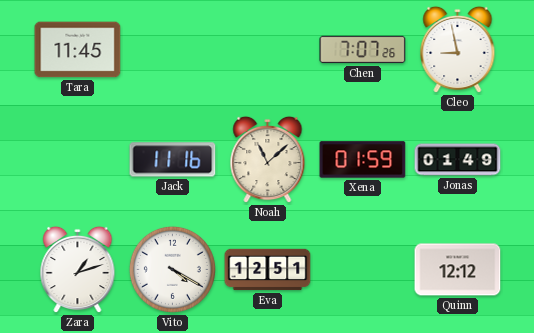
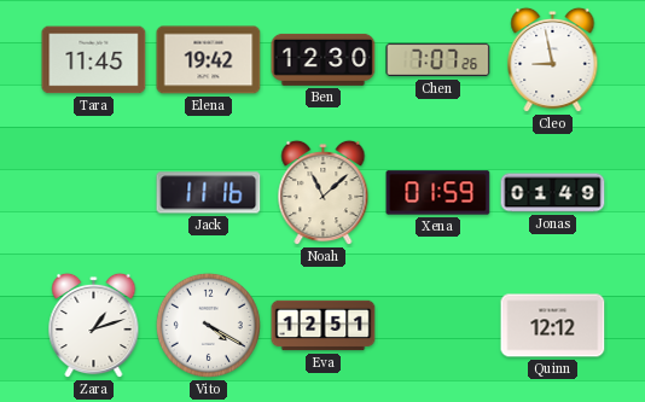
Elena: none -> 19:42
Ben: none -> 12:30
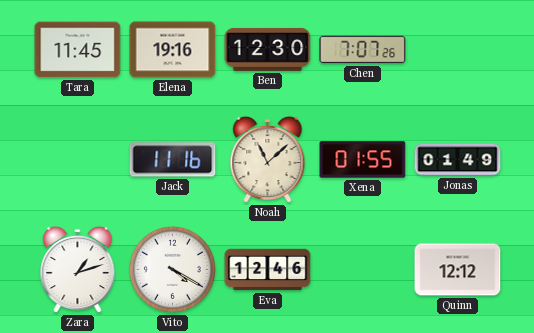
Elena: 19:42 -> 19:16
Cleo: 8:58 -> none
Xena: 01:59 -> 01:55
Eva: 12:51 -> 12:46
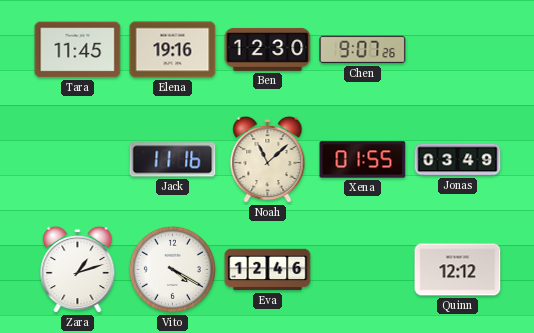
Chen: 7:07 -> 9:07
Jonas: 01:49 -> 03:49
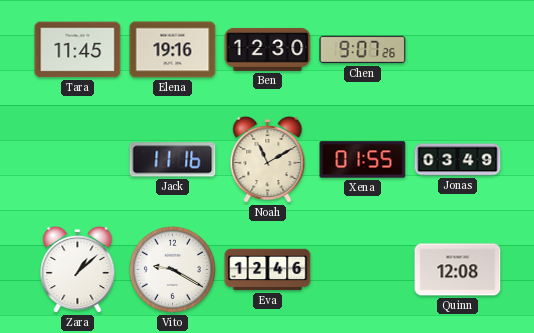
Noah: 11:08 -> 11:10
Zara: 1:12 -> 1:08
Vito: 4:20 -> 9:20
Quinn: 12:12 -> 12:08
